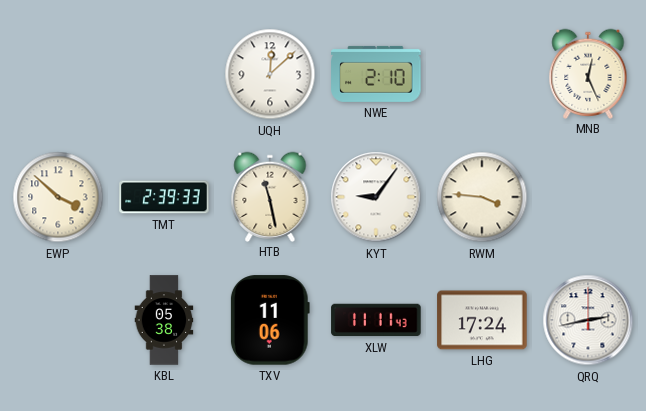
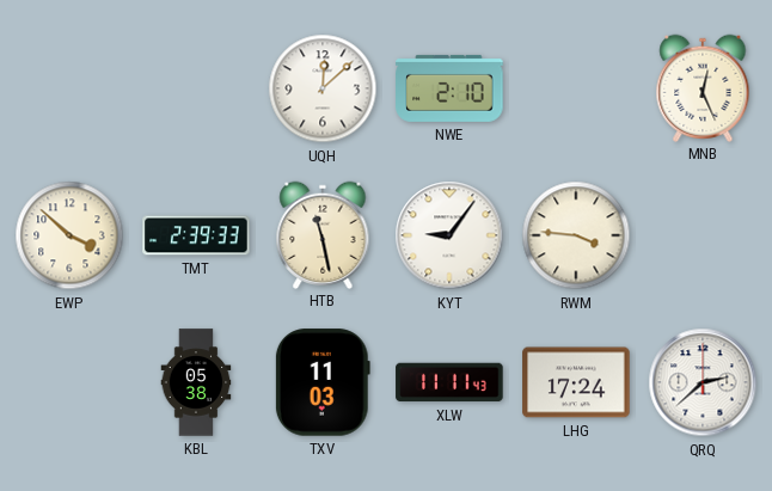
TXV: 11:06 -> 11:03
QRQ: 2:43 -> 2:38
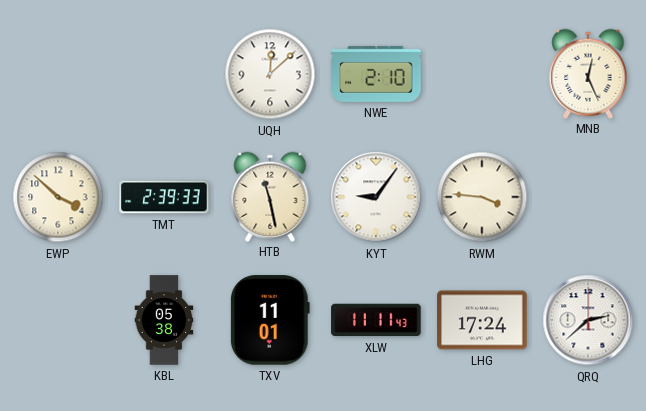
TXV: 11:03 -> 11:01
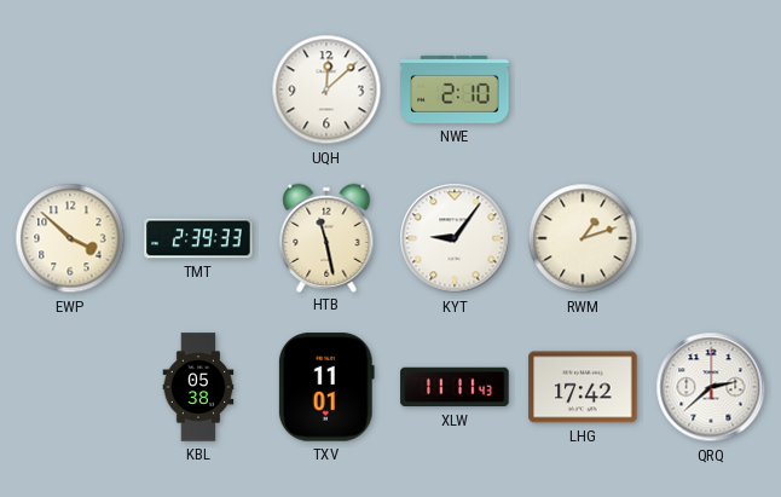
MNB: 12:26 -> none
RWM: 3:46 -> 1:12
LHG: 17:24 -> 17:42
